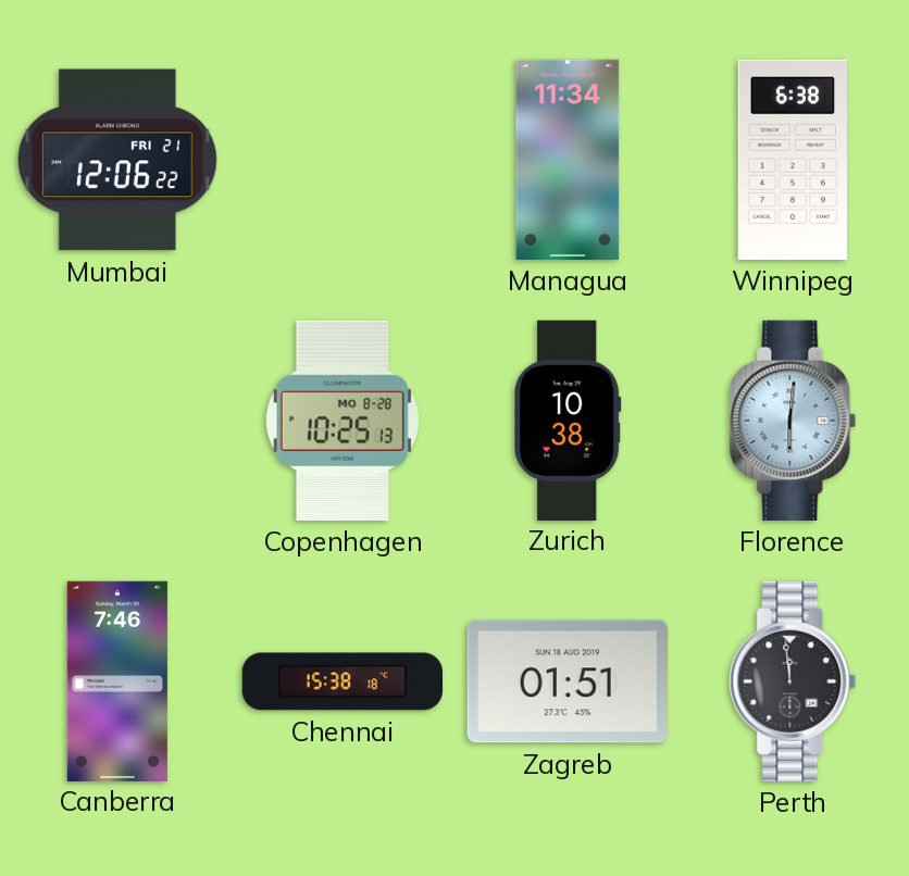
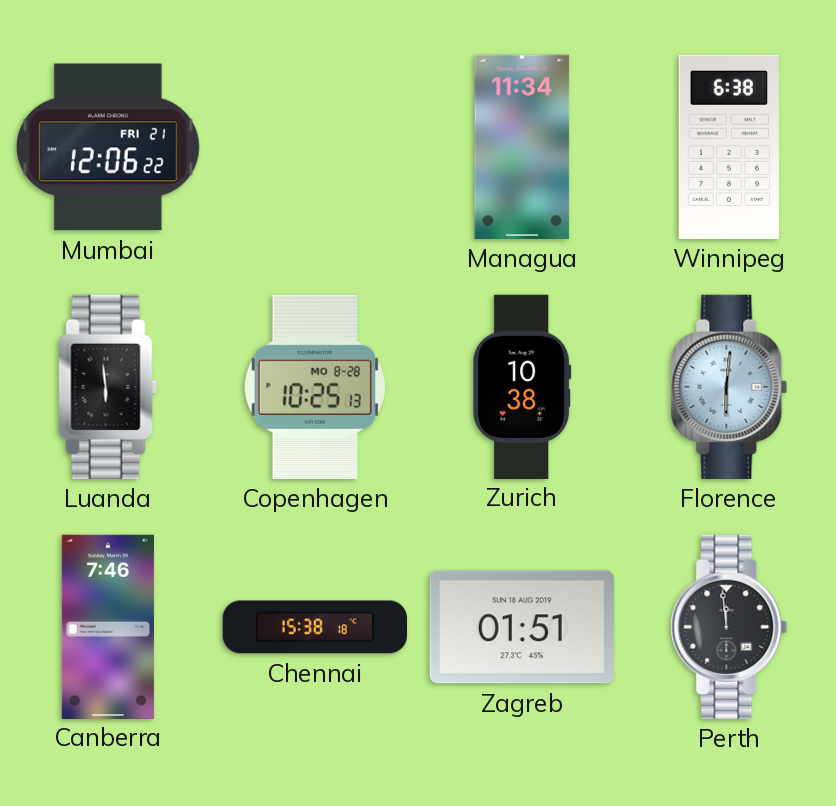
Luanda: none -> 5:59
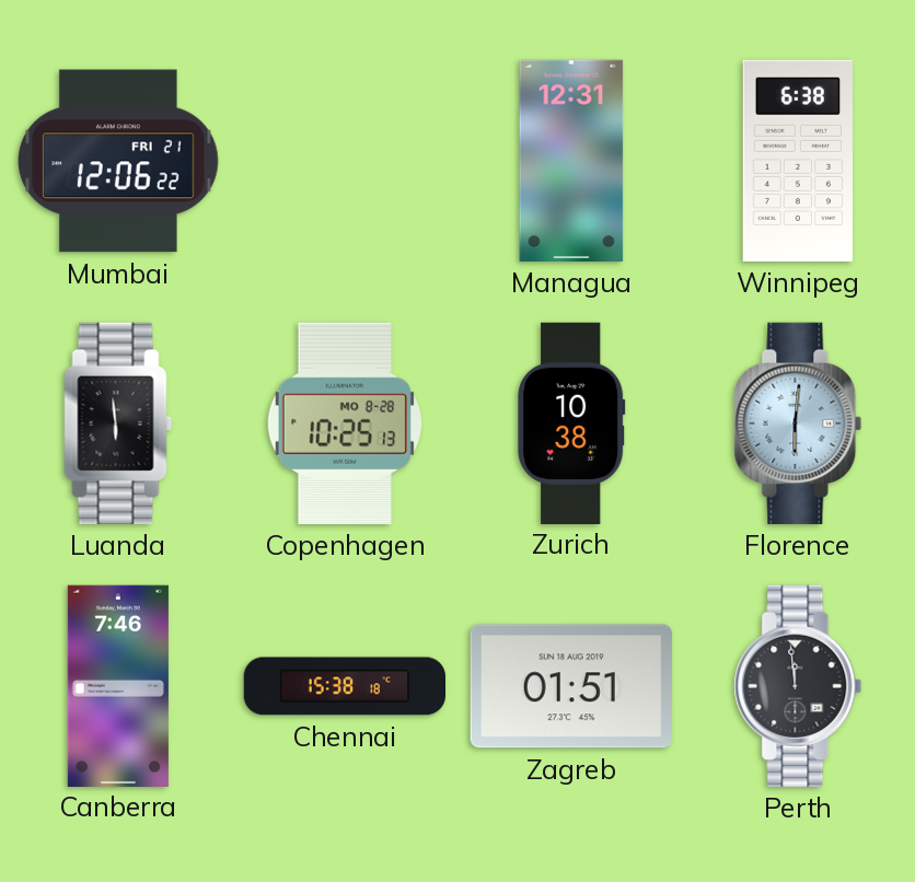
Managua: 11:34 -> 12:31
